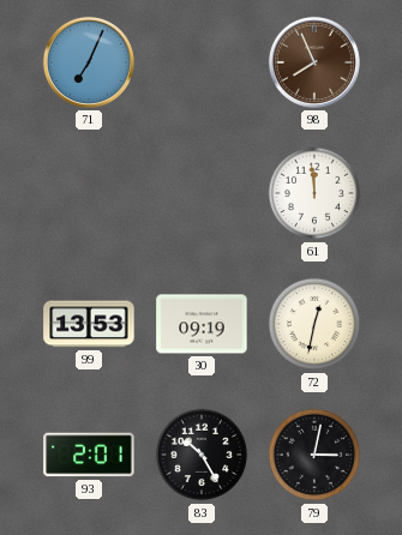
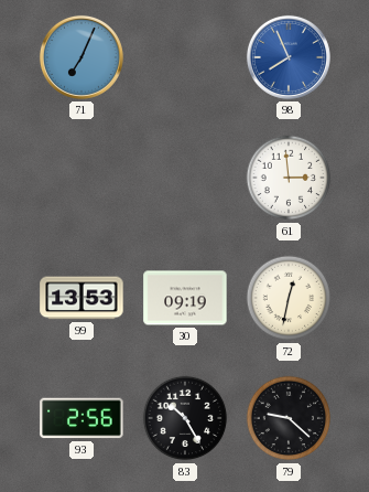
98 dial: brown -> blue
61: 11:59 -> 2:59
93: 2:01 -> 2:56
79: 3:02 -> 9:22
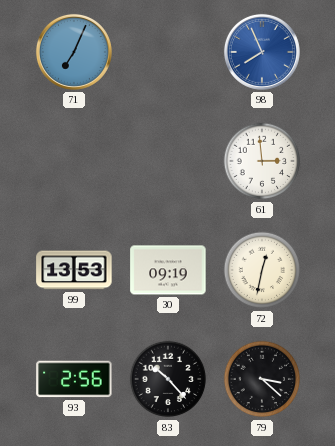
83: 10:25 -> 10:23
79: 9:22 -> 3:22
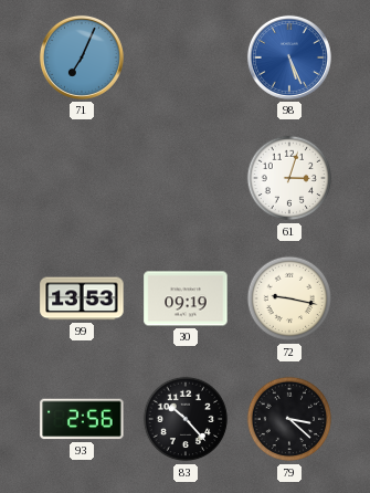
98: 7:56 -> 5:26
61: 2:59 -> 3:03
72: 12:32 -> 9:17
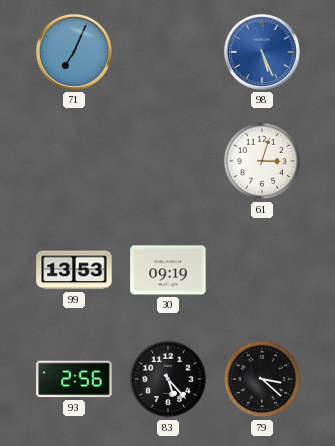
72: 9:17 -> none
83: 10:23 -> 5:23
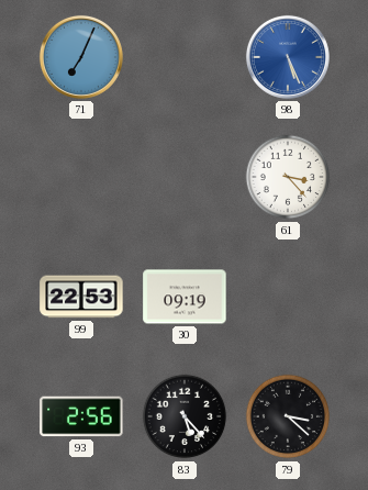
61: 3:03 -> 3:23
99: 13:53 -> 22:53
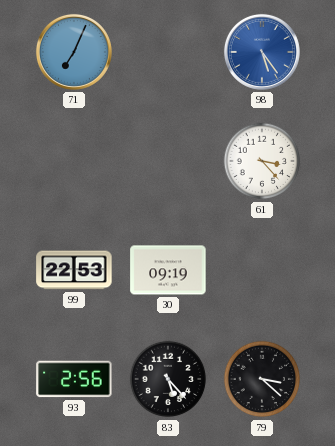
98: 5:26 -> 5:24
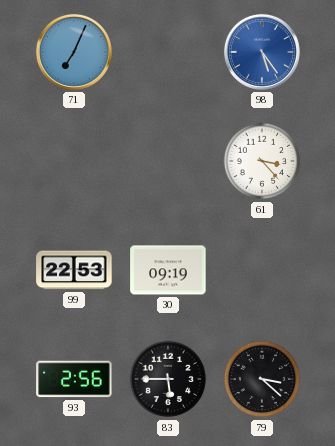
83: 5:23 -> 5:45
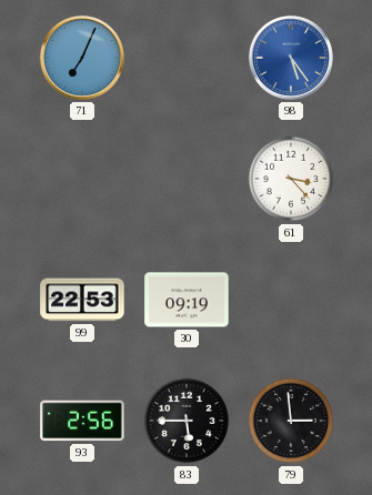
79: 3:22 -> 2:59
